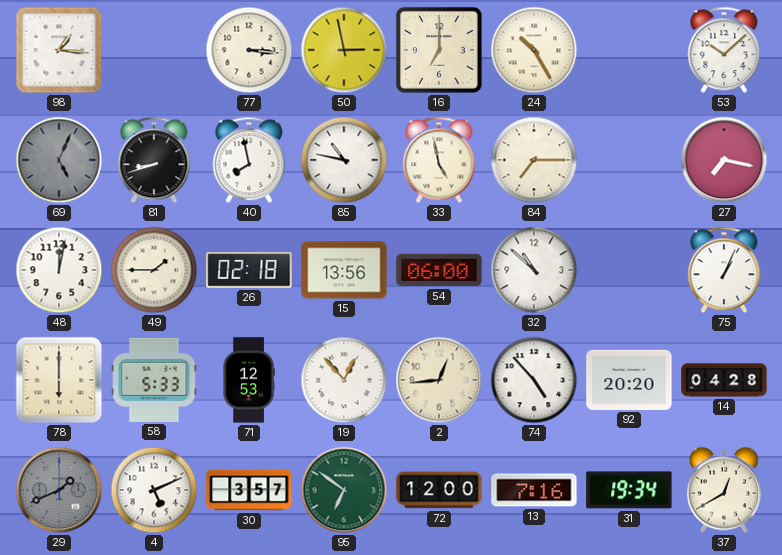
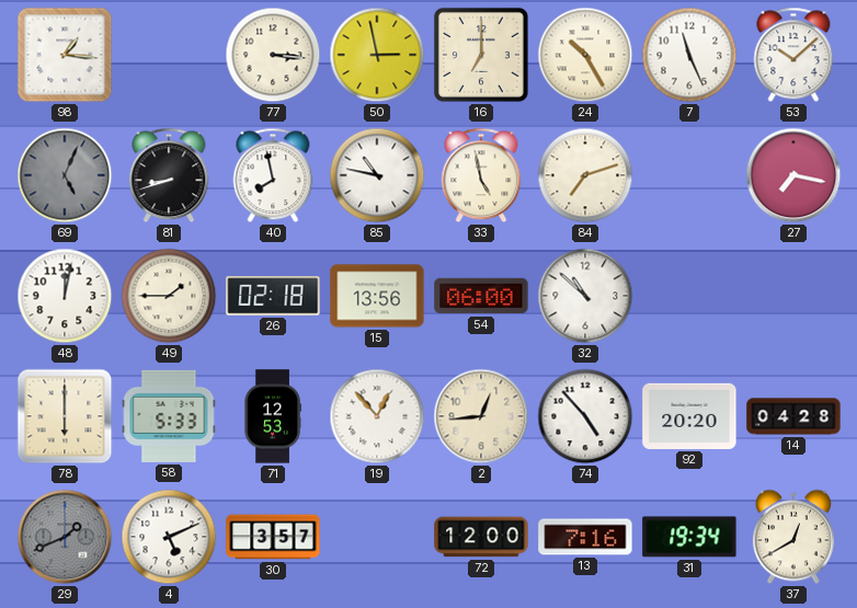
7: none -> 11:26
84: 7:15 -> 7:12
75: 1:04 -> none
95: 6:51 -> none
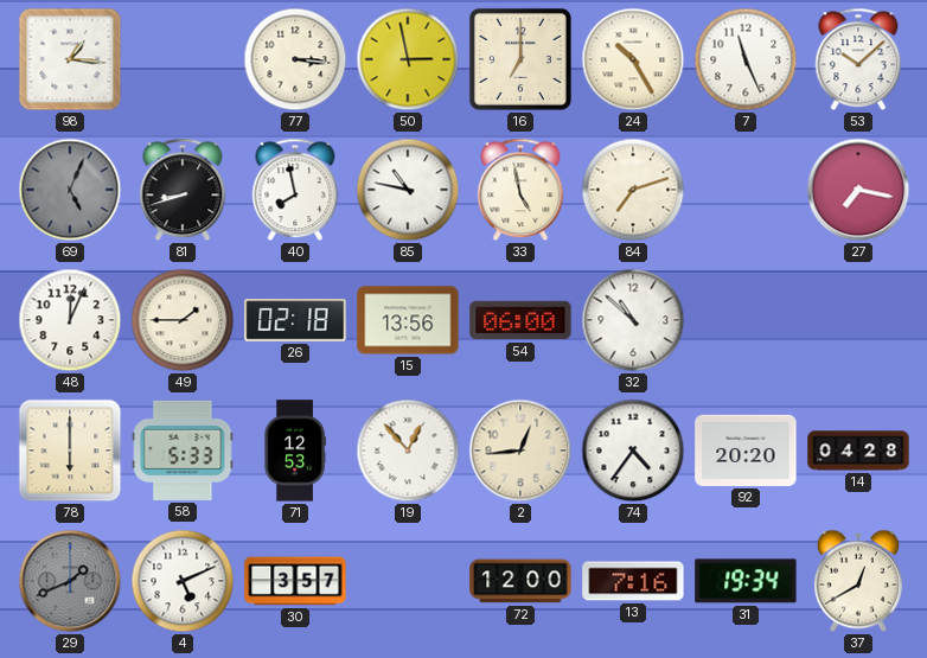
48: 12:02 -> 12:04
74: 4:53 -> 4:36
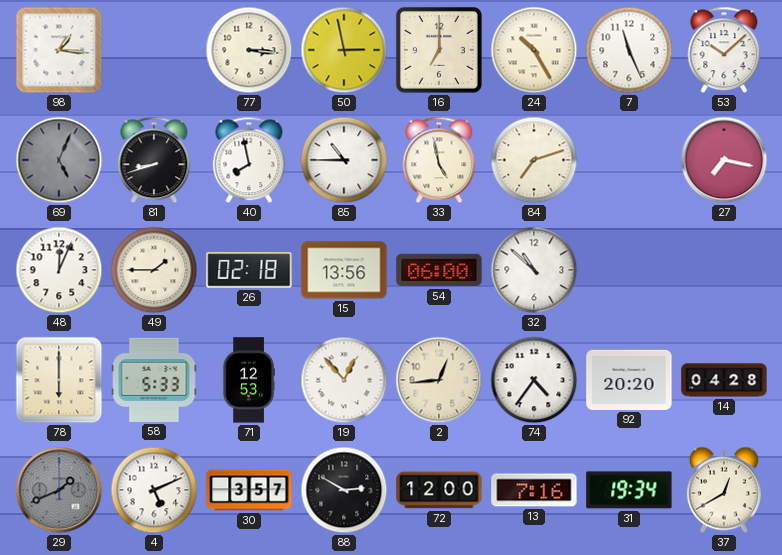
85: 10:47 -> 10:45
88: none -> 2:50
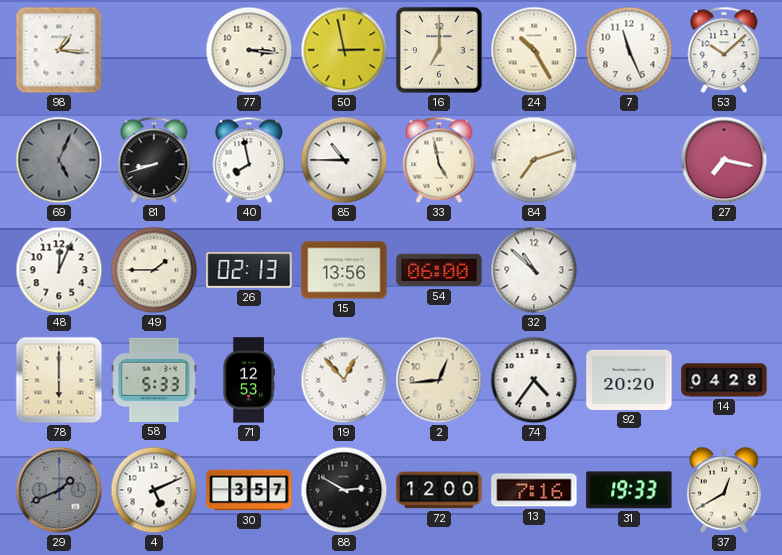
26: 02:18 -> 02:13
31: 19:34 -> 19:33
